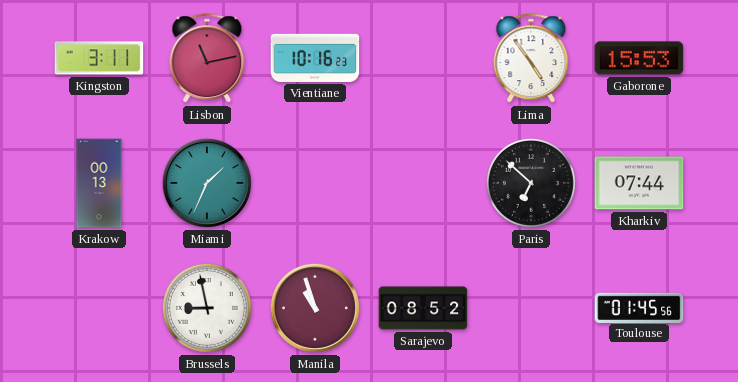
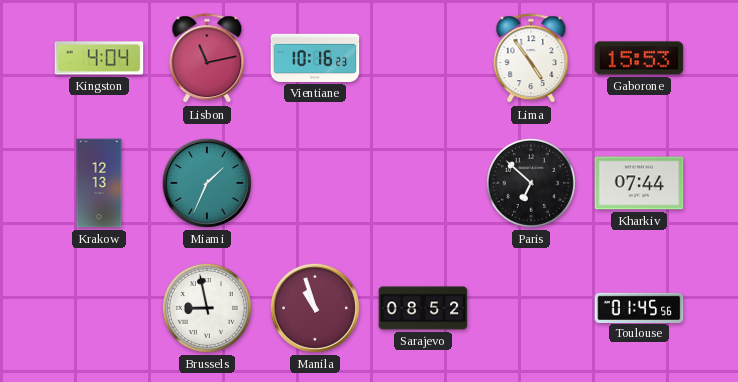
Kingston: 3:11 -> 4:04
Krakow: 00:13 -> 12:13
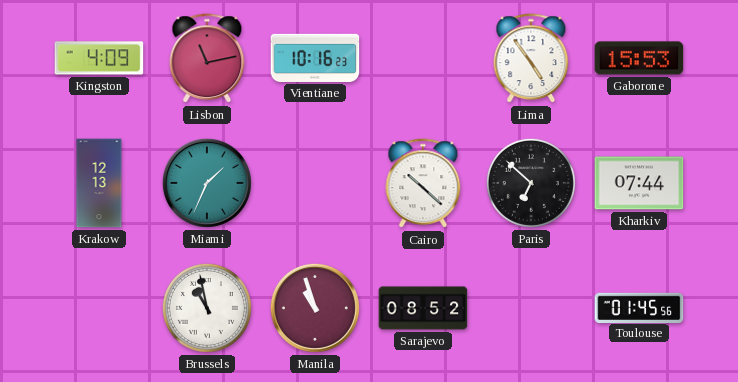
Kingston: 4:04 -> 4:09
Cairo: none -> 10:22
Brussels: 8:58 -> 10:58
